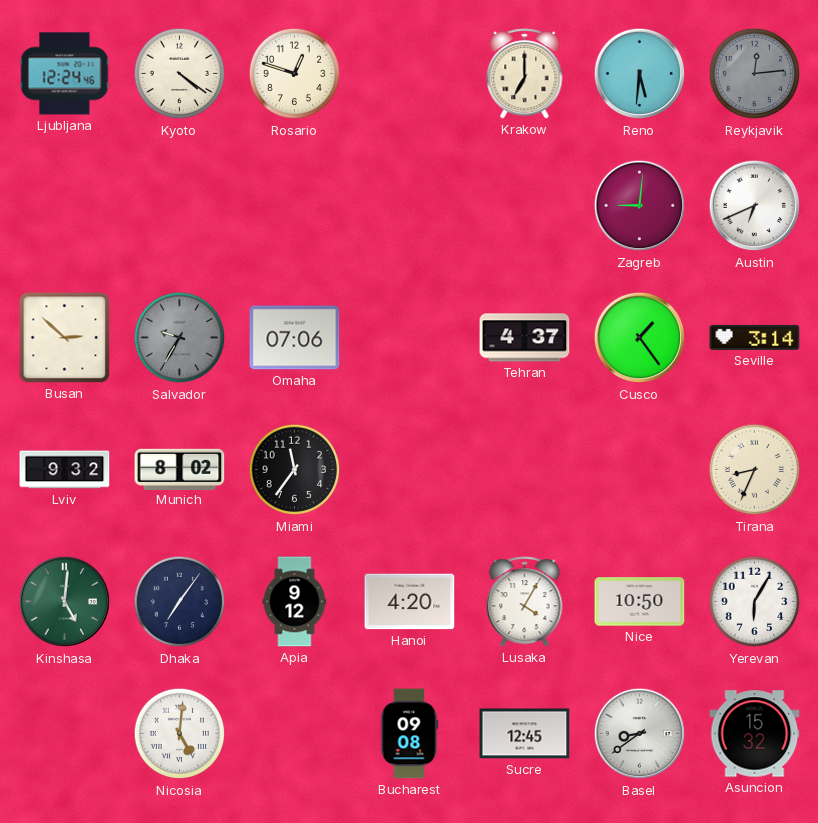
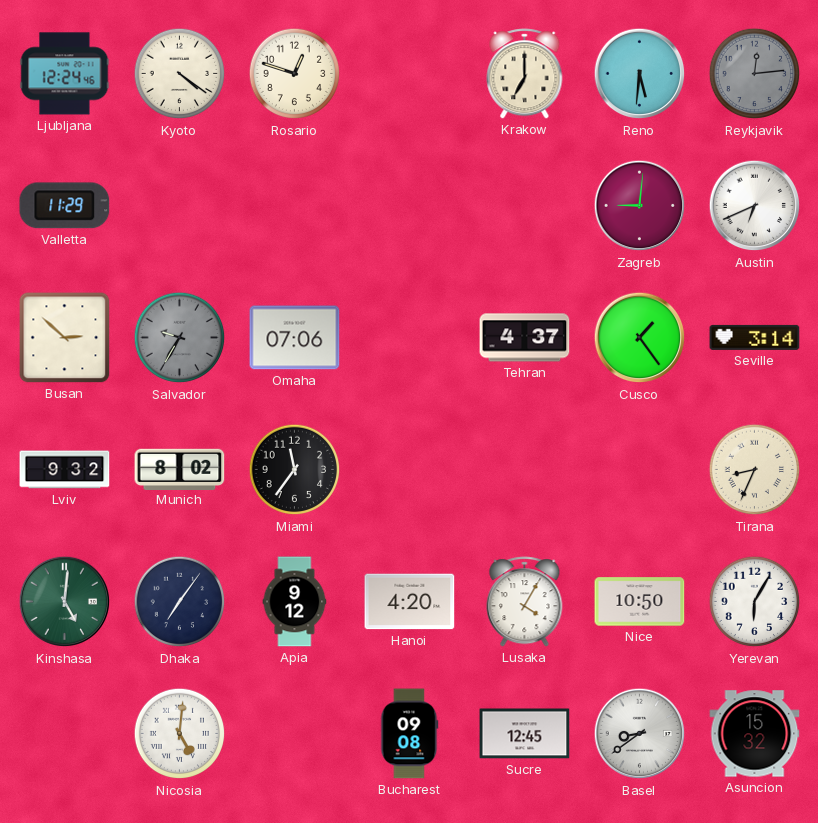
Valletta: none -> 11:29
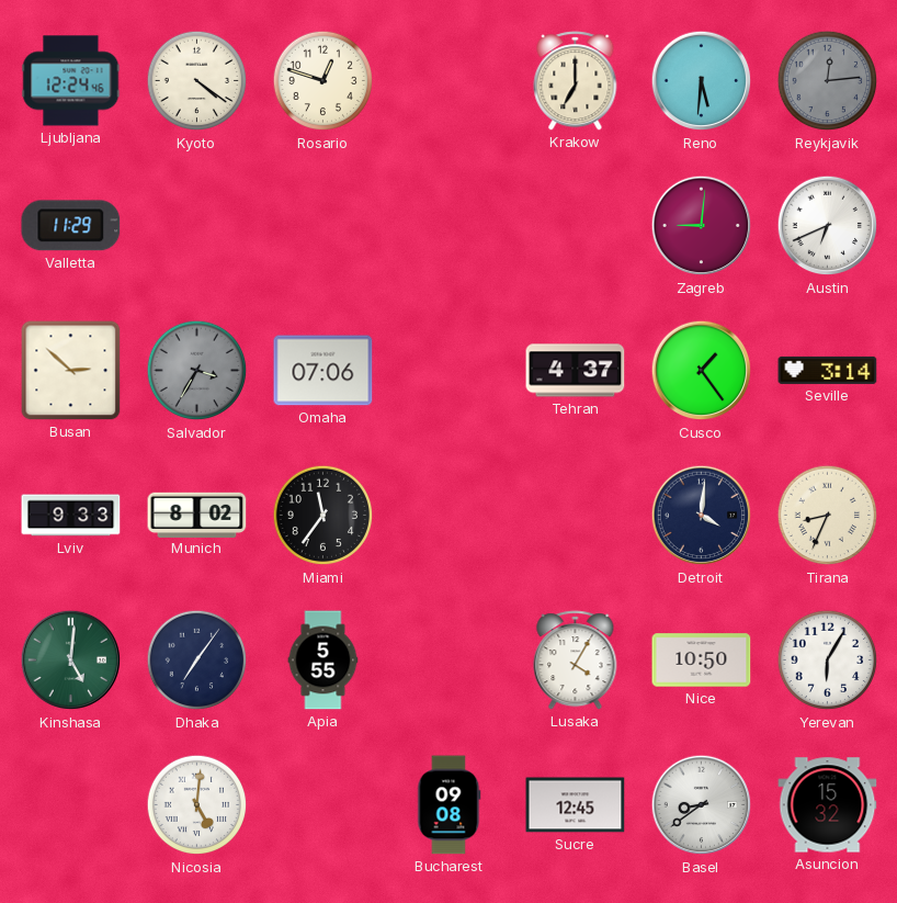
Salvador: 9:35 -> 3:35
Lviv: 9:32 -> 9:33
Detroit: none -> 4:01
Apia: 9:12 -> 5:55
Hanoi: 4:20 -> none
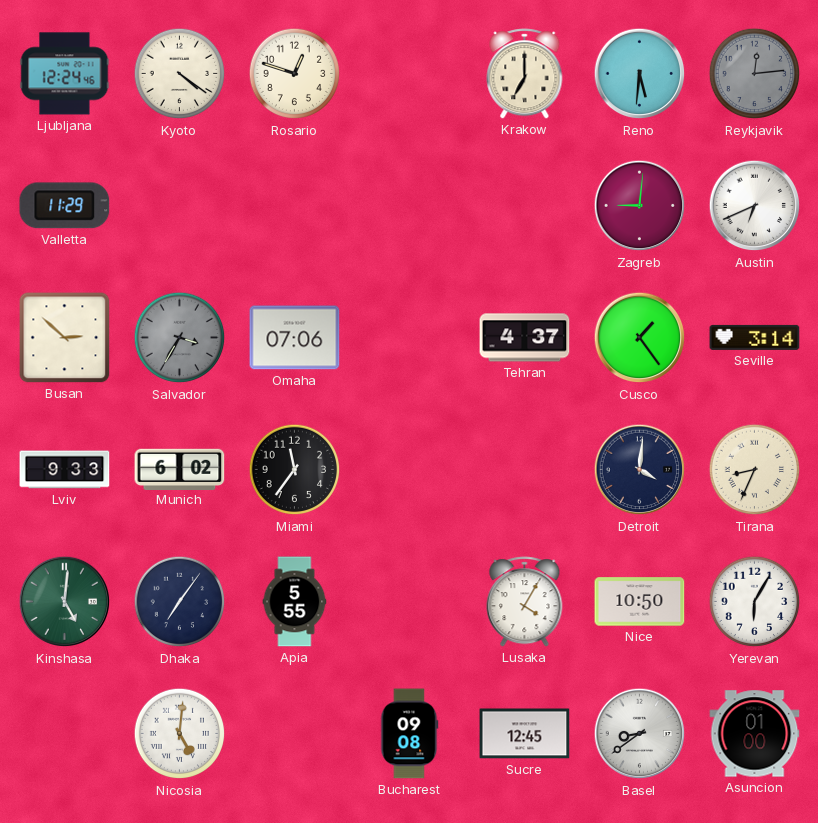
Munich: 8:02 -> 6:02
Asuncion: 15:32 -> 01:00
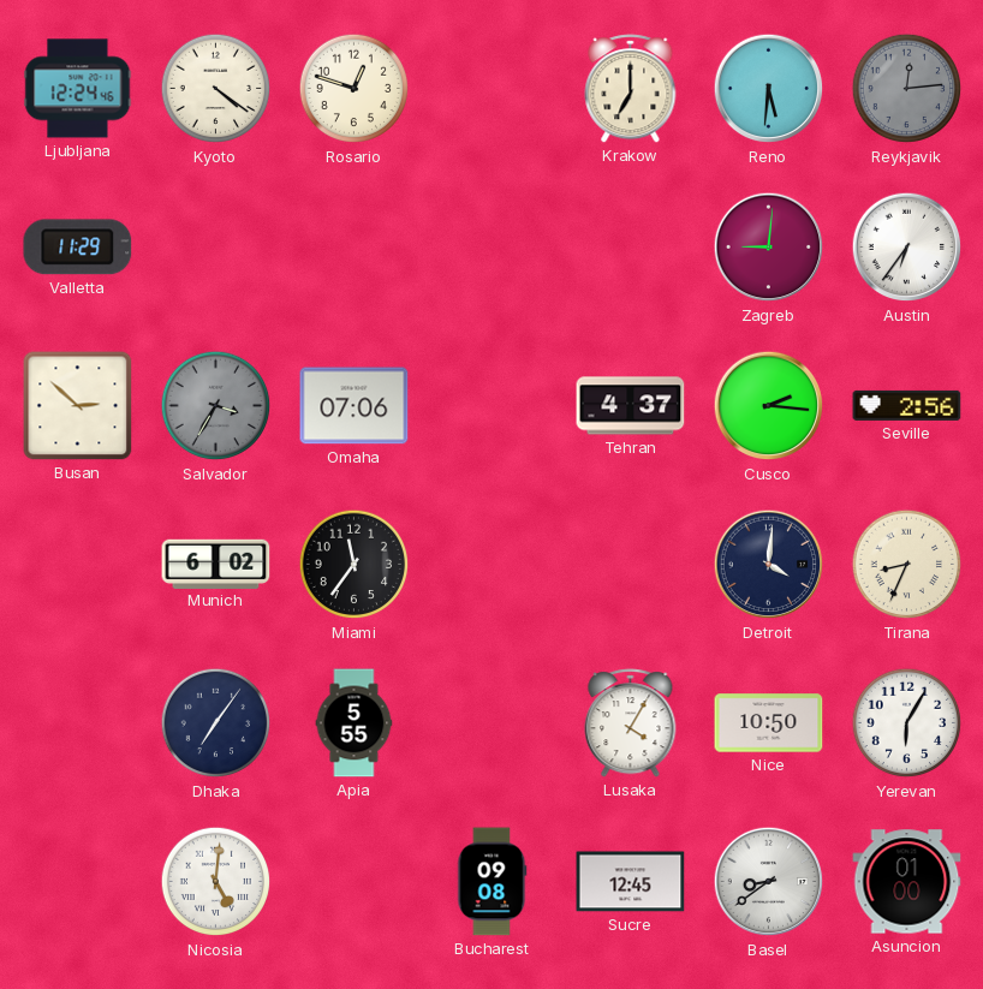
Austin: 6:41 -> 6:36
Cusco: 1:24 -> 2:16
Seville: 3:14 -> 2:56
Lviv: 9:33 -> none
Kinshasa: 5:01 -> none
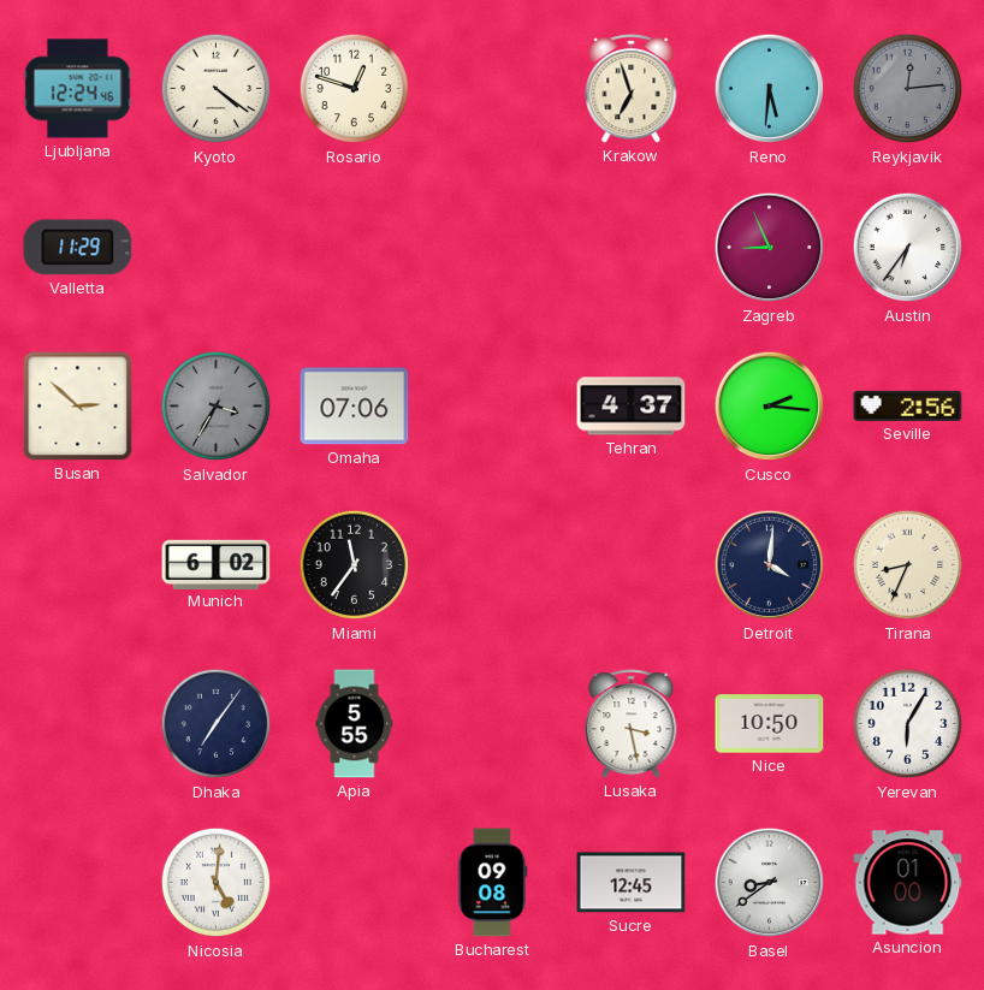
Krakow: 7:00 -> 6:57
Zagreb: 9:01 -> 8:56
Lusaka: 4:05 -> 3:28
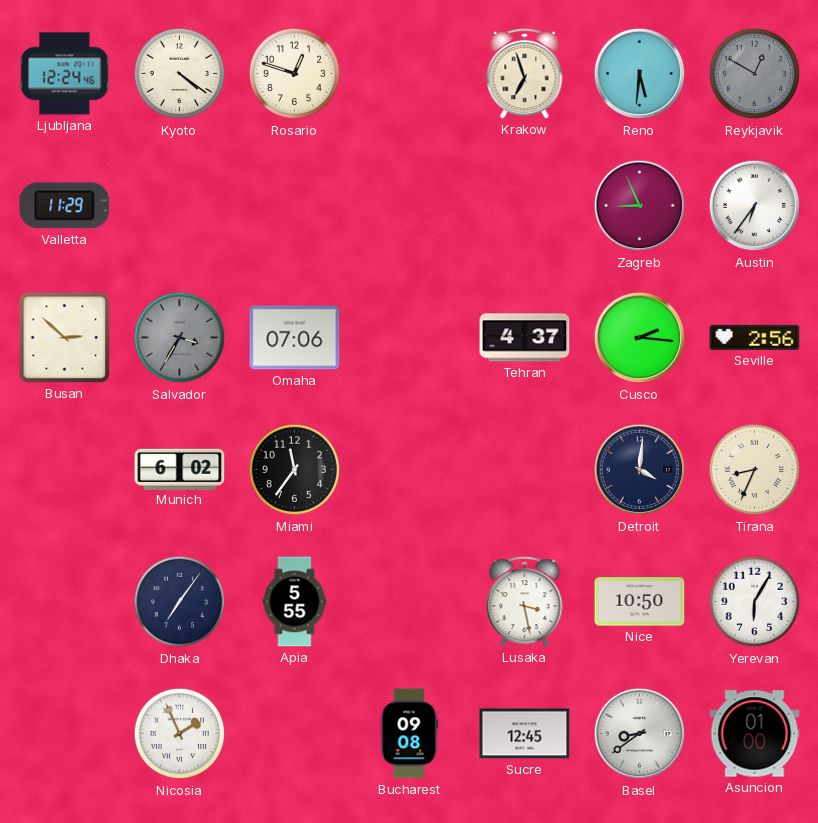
Reykjavik: 12:14 -> 12:50
Nicosia: 5:01 -> 1:56
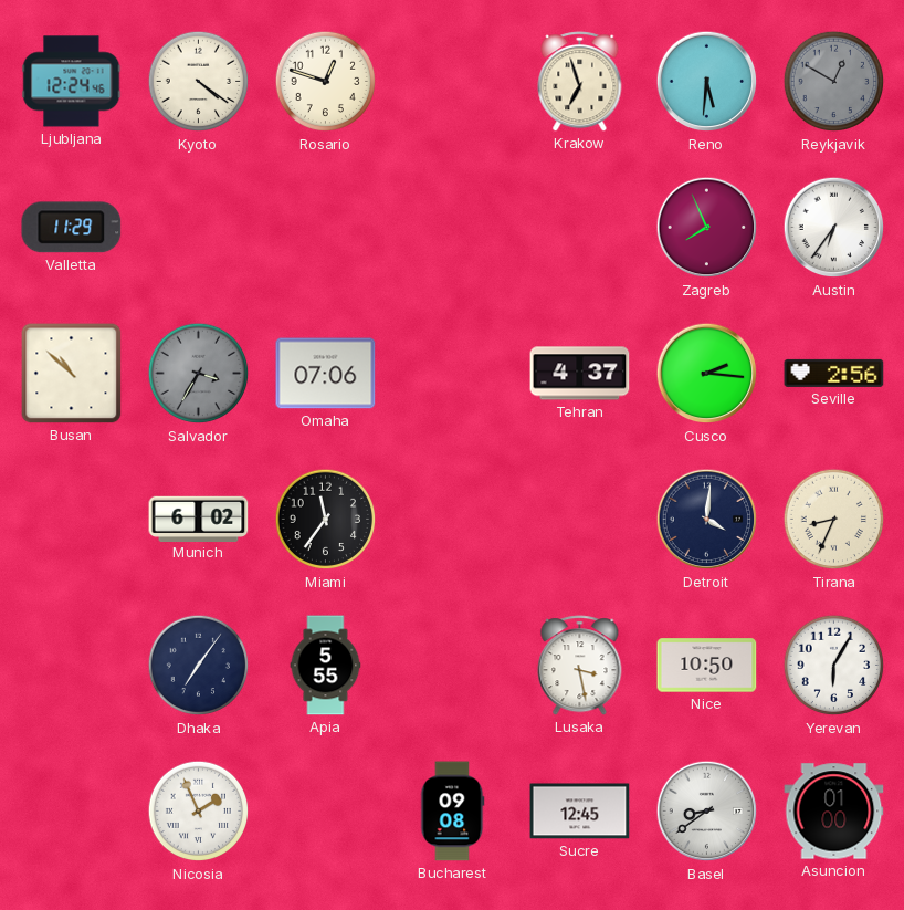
Zagreb: 8:56 -> 7:56
Busan: 2:52 -> 10:52
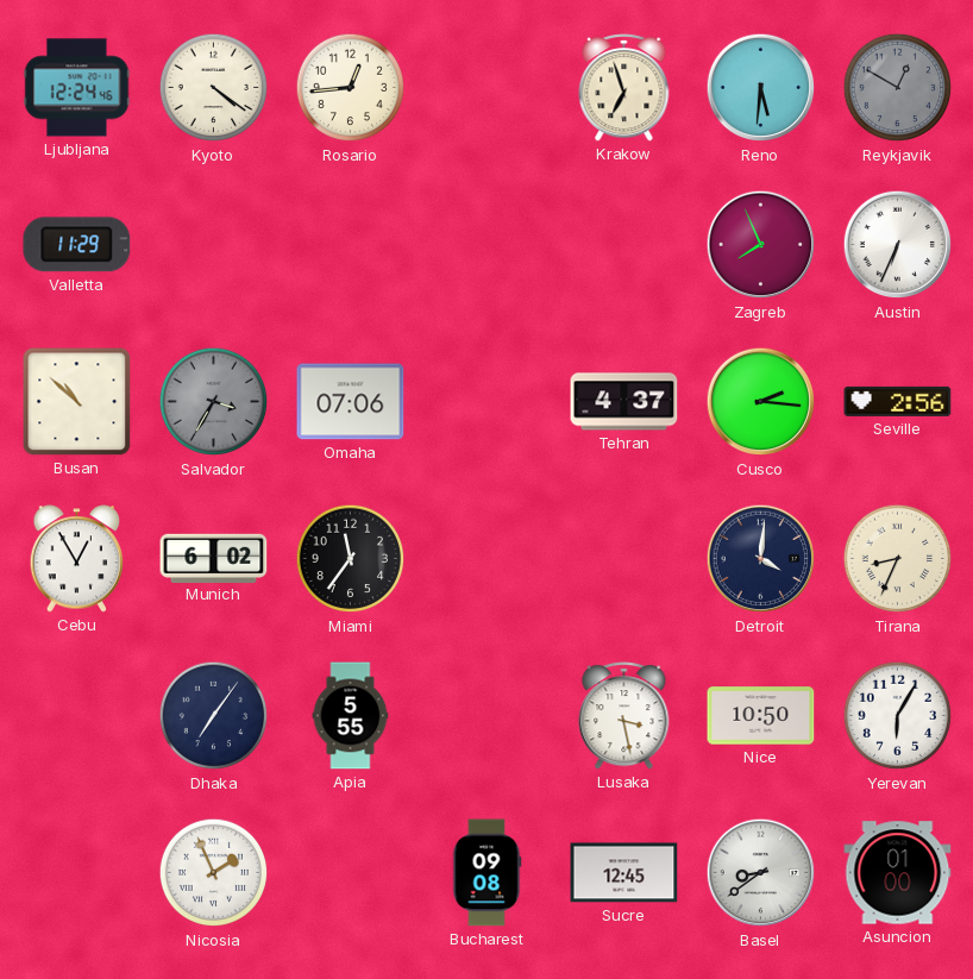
Rosario: 12:48 -> 12:44
Austin: 6:36 -> 6:34
Cebu: none -> 12:55
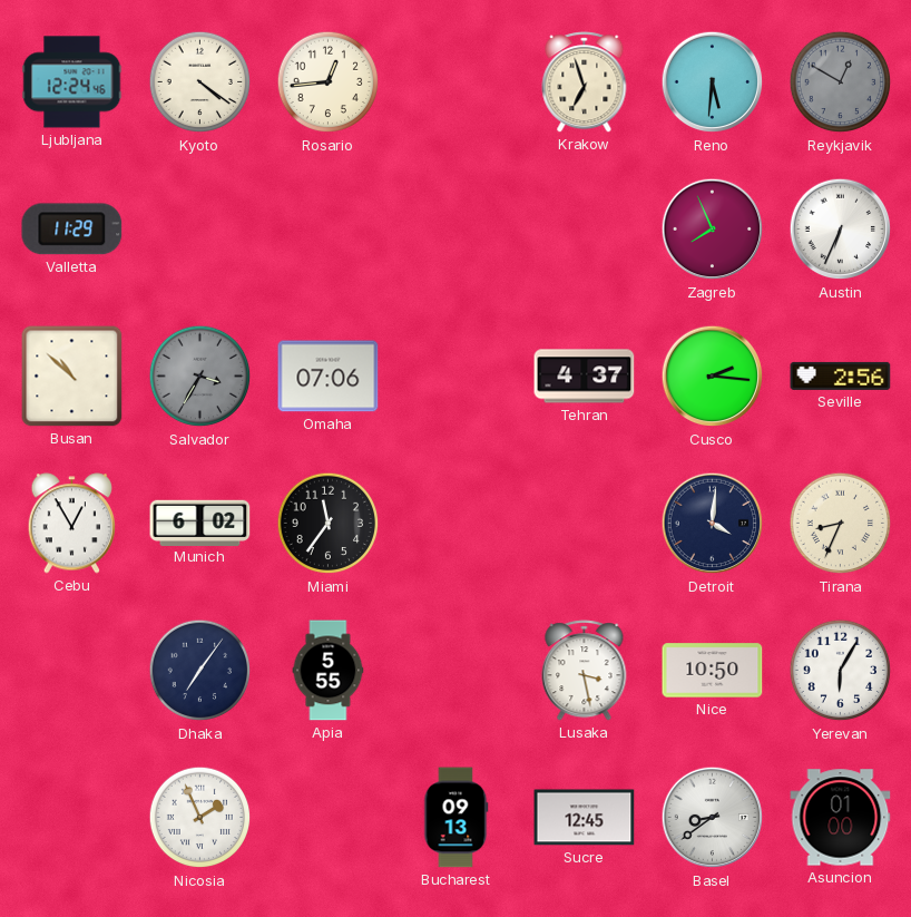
Bucharest: 09:08 -> 09:13
